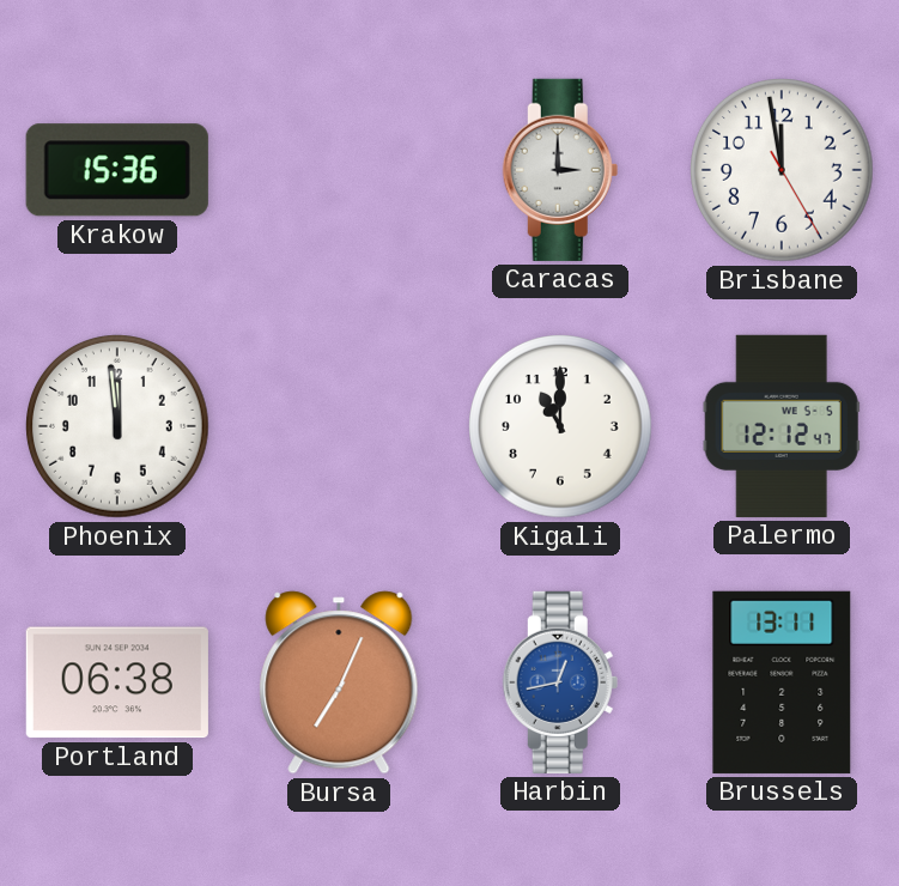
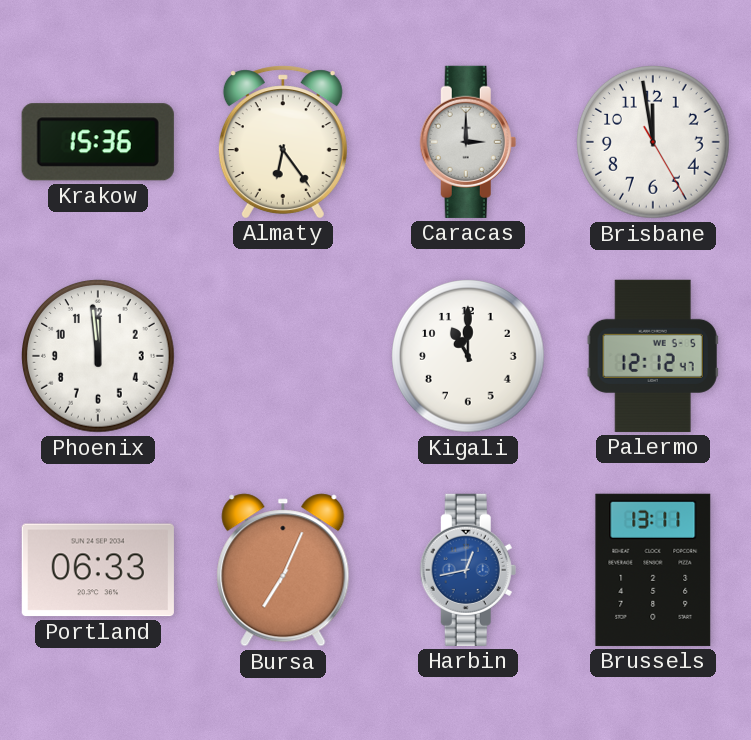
Almaty: none -> 6:24
Portland: 06:38 -> 06:33
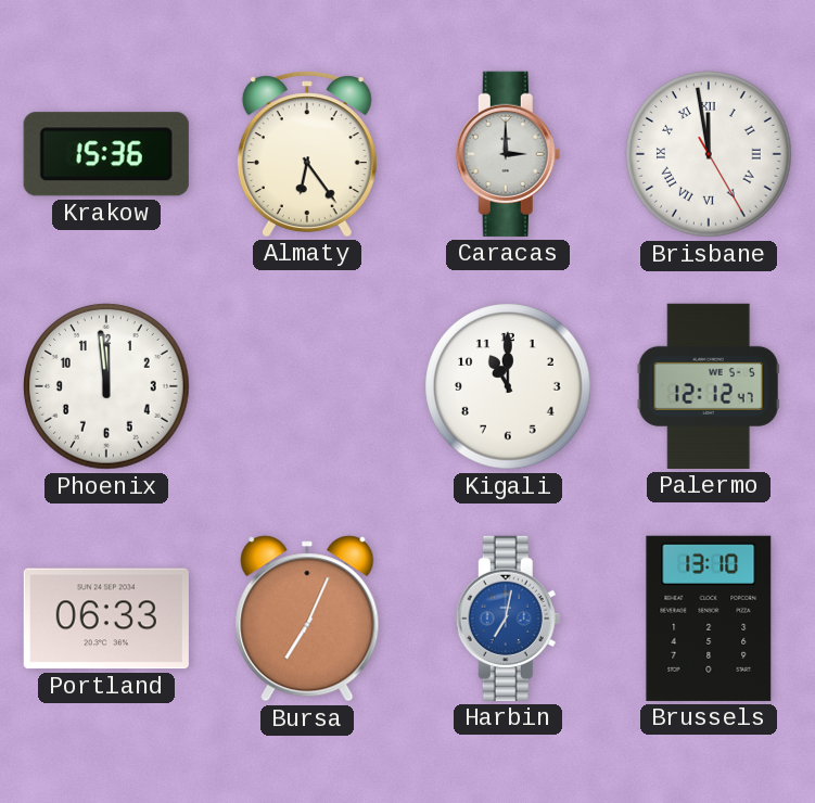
Brisbane numerals: Arabic -> Roman
Harbin: 12:43 -> 7:02
Brussels: 13:11 -> 13:10
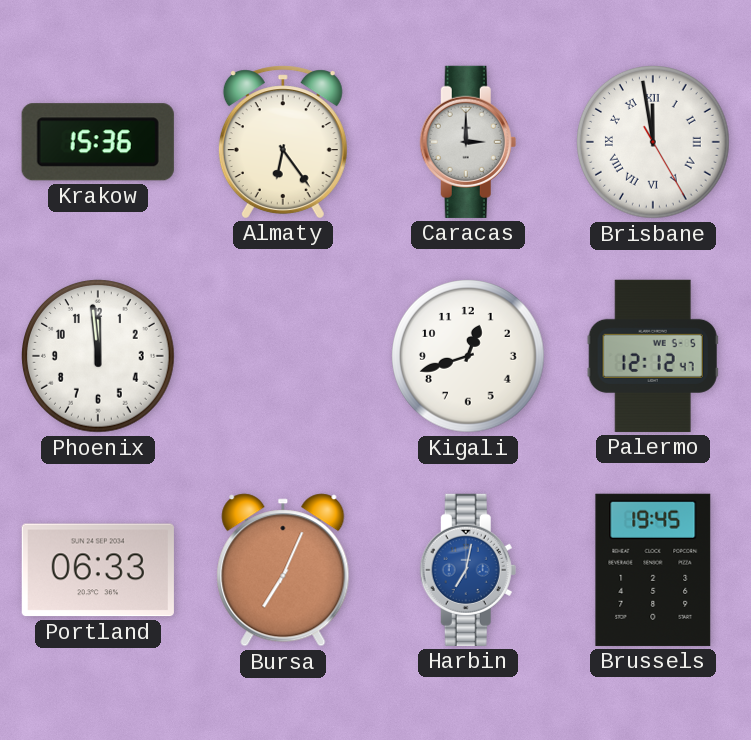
Kigali: 11:00 -> 12:42
Brussels: 13:10 -> 19:45
